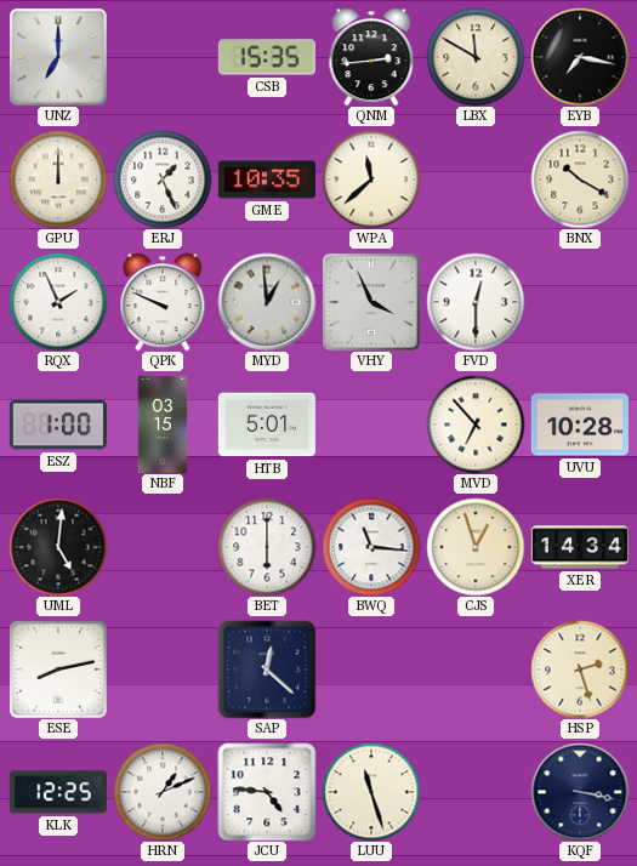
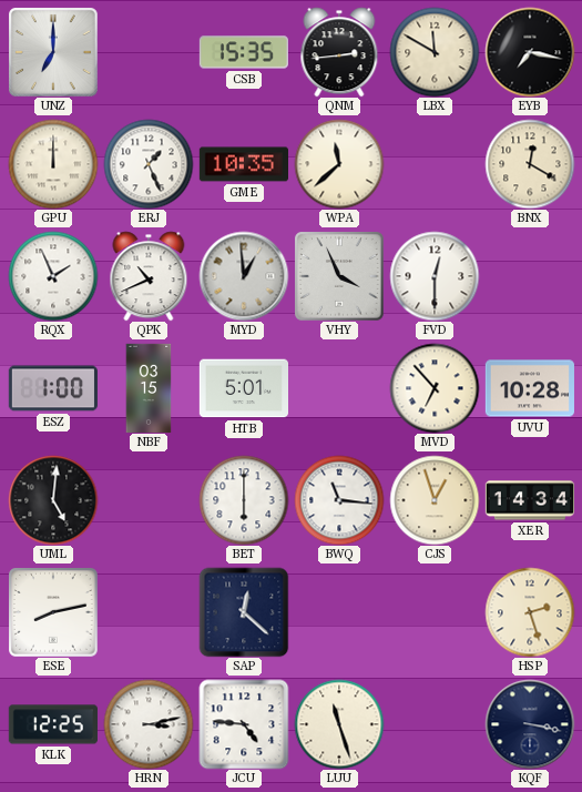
BNX: 10:20 -> 12:20
QPK: 9:49 -> 10:41
HRN: 1:11 -> 3:13
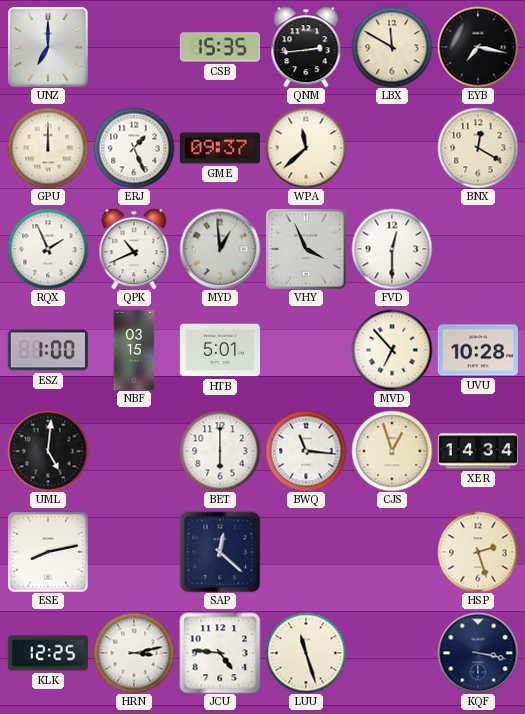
GME: 10:35 -> 09:37
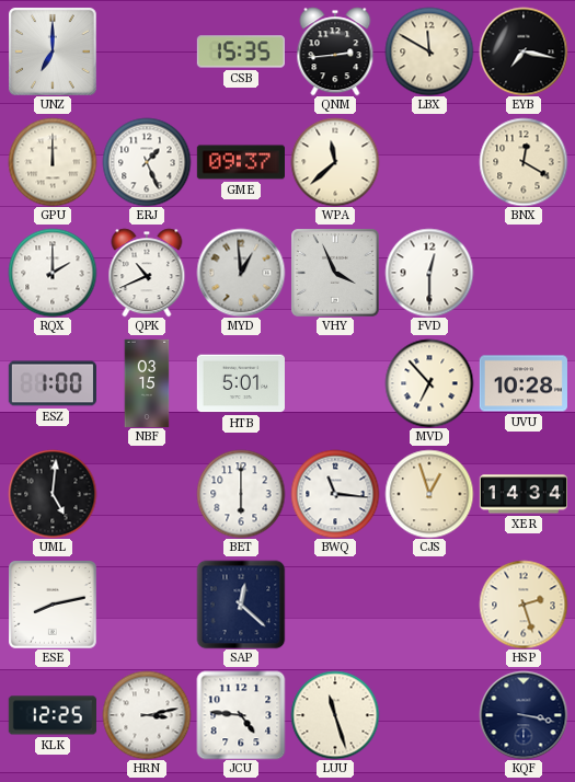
RQX: 1:56 -> 2:00
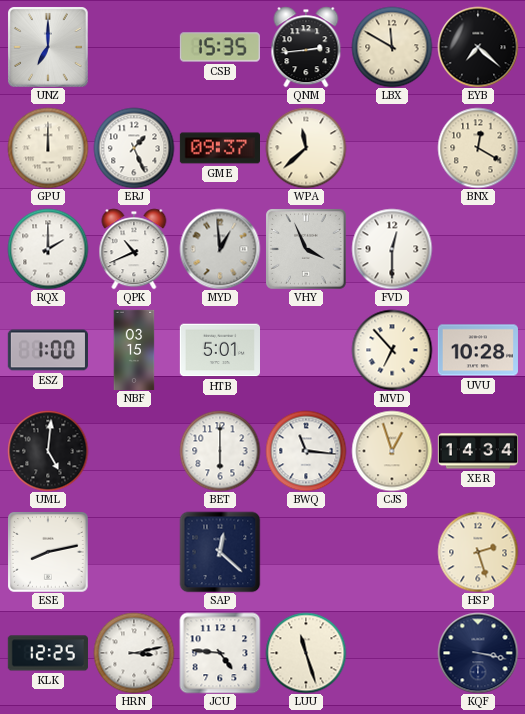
EYB: 7:17 -> 7:22
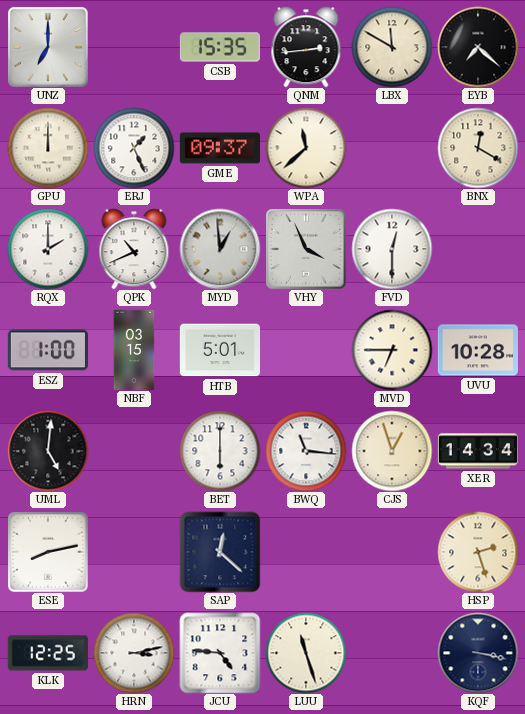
MVD: 6:53 -> 6:45
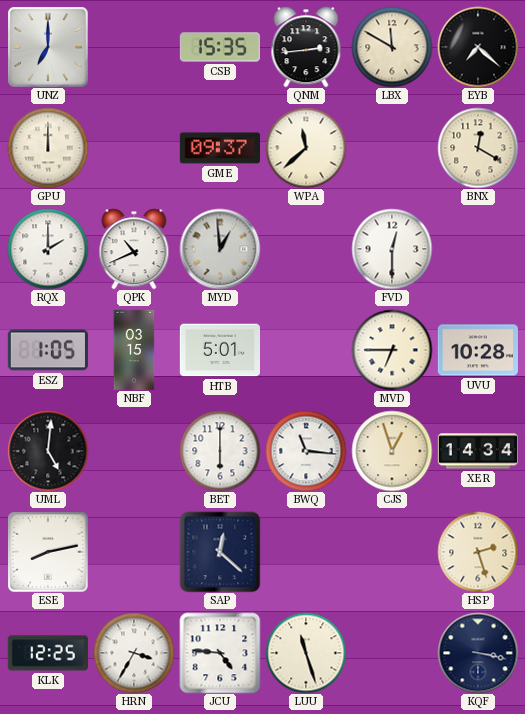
ERJ: 1:26 -> none
VHY: 3:56 -> none
ESZ: 1:00 -> 1:05
HRN: 3:13 -> 3:35
